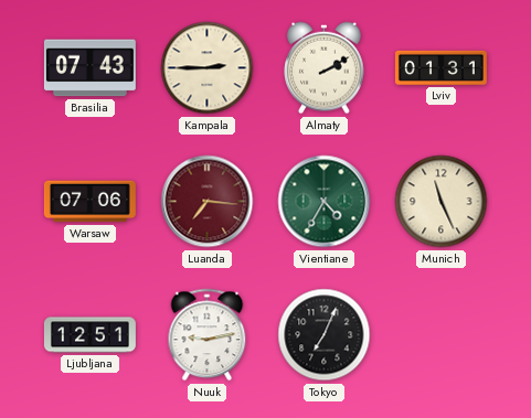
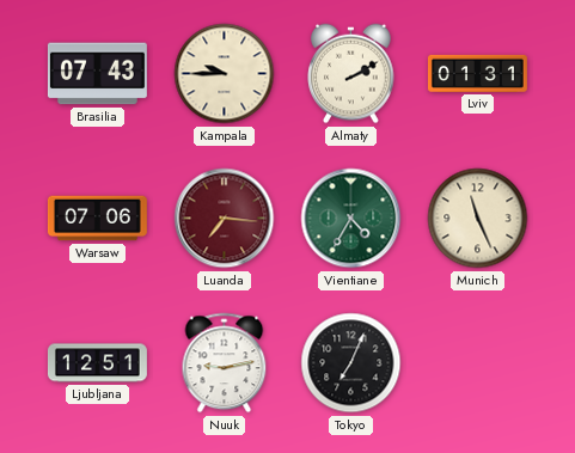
Kampala: 2:45 -> 9:45
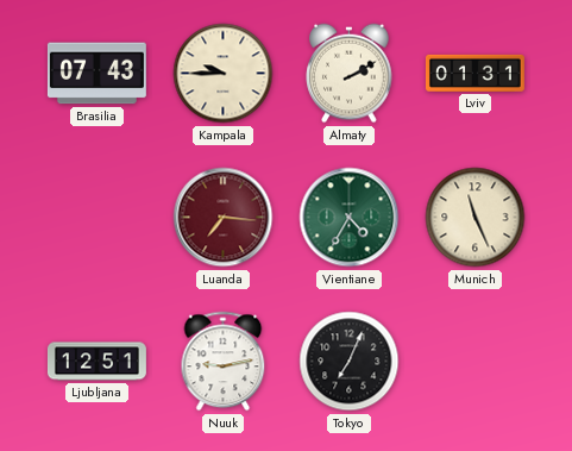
Warsaw: 07:06 -> none
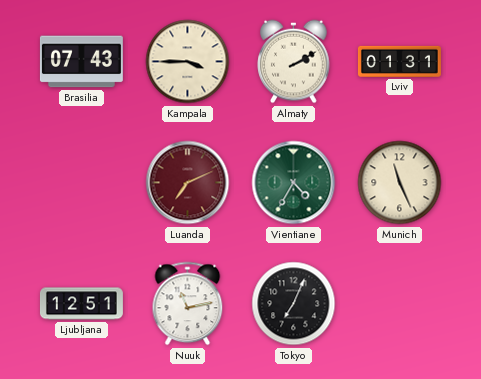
Kampala: 9:45 -> 3:45
Luanda: 7:16 -> 7:11
Nuuk: 9:13 -> 11:13
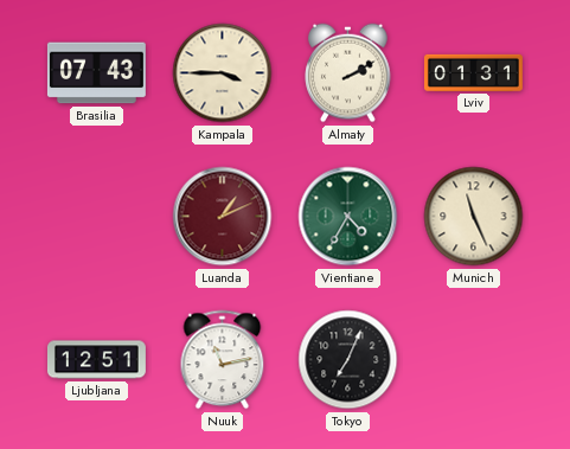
Luanda: 7:11 -> 1:11
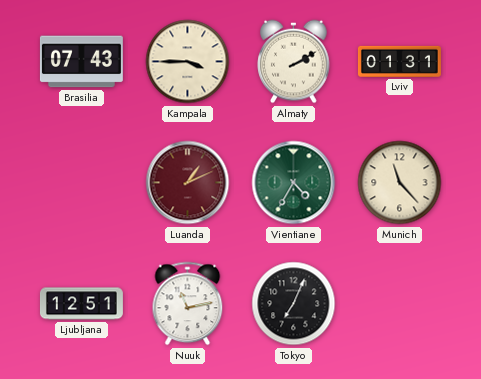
Munich: 11:26 -> 11:23
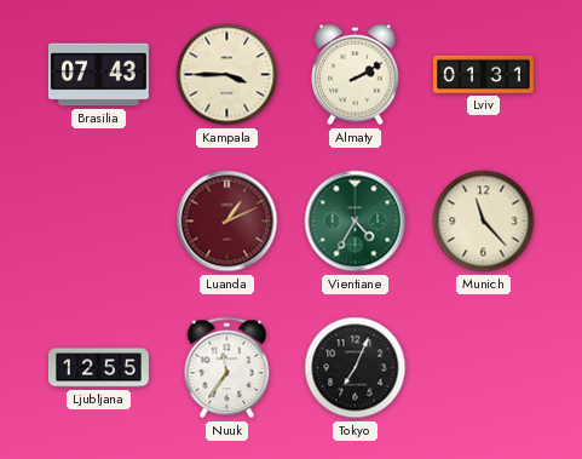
Ljubljana: 12:51 -> 12:55
Nuuk: 11:13 -> 11:36
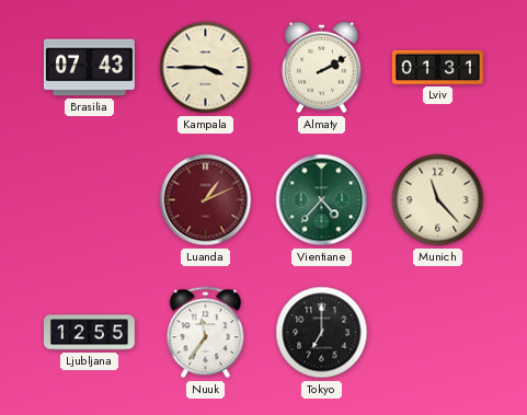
Vientiane: 4:35 -> 4:37
Tokyo: 7:04 -> 7:00
